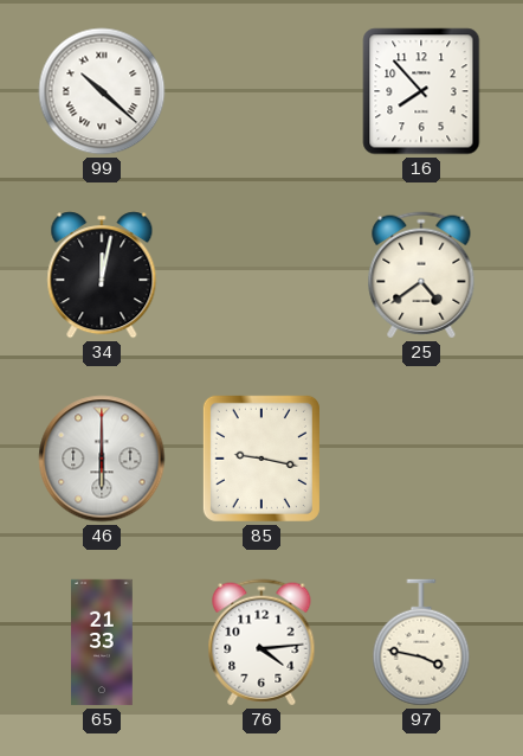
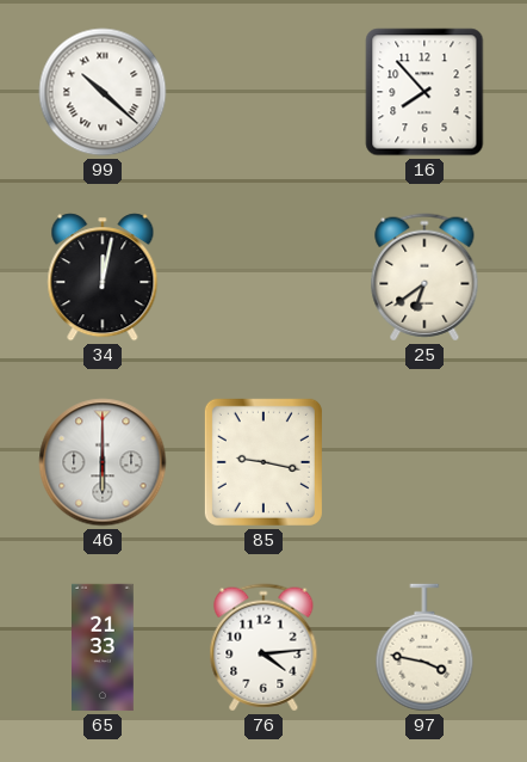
25: 4:39 -> 6:39
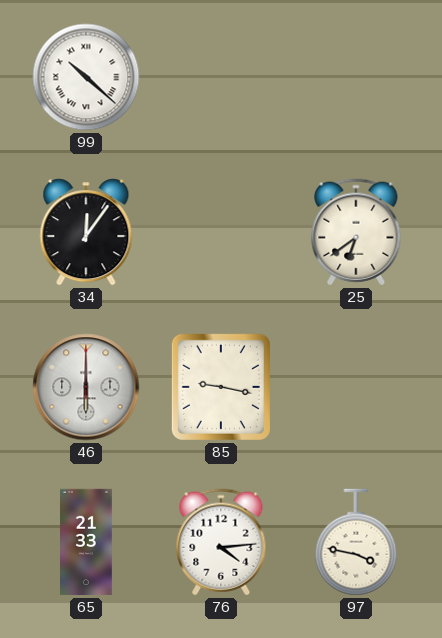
16: 7:53 -> none
34: 12:02 -> 12:06
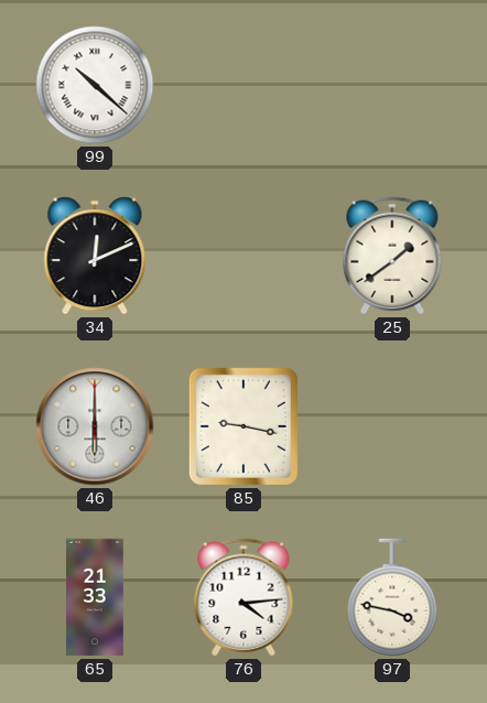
34: 12:06 -> 12:11
25: 6:39 -> 1:39
